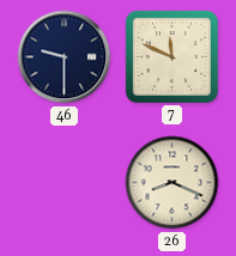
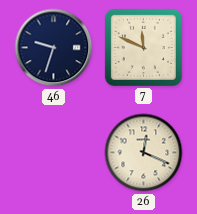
46: 9:30 -> 9:33
26: 8:19 -> 12:19
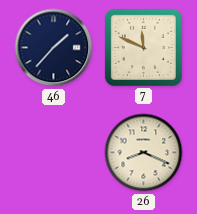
46: 9:33 -> 1:37
26: 12:19 -> 8:19
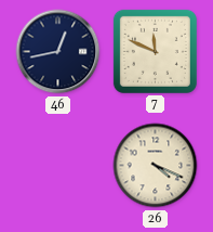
46: 1:37 -> 12:43
26: 8:19 -> 4:19
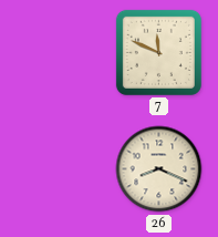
46: 12:43 -> none
26: 4:19 -> 8:19
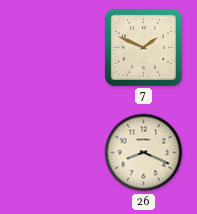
7: 11:49 -> 1:49
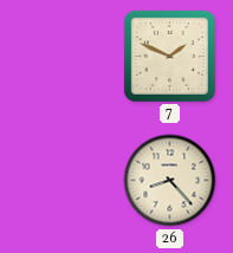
26: 8:19 -> 8:23
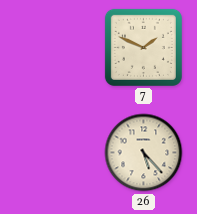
26: 8:23 -> 5:23
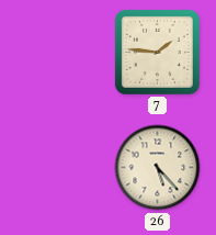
7: 1:49 -> 1:46
